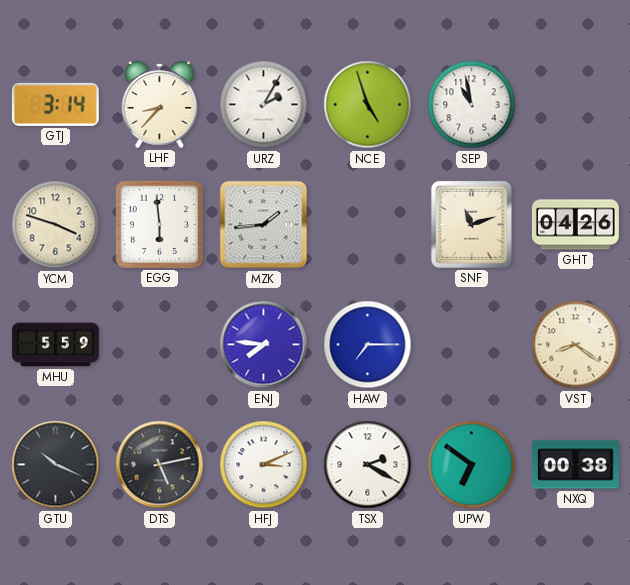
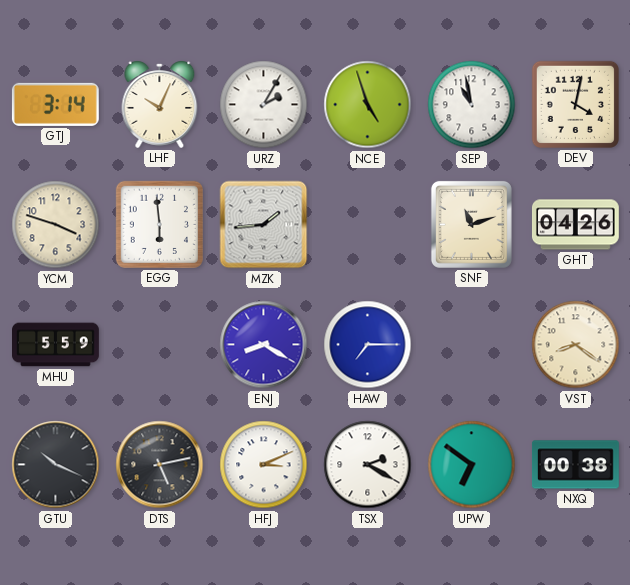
LHF: 8:37 -> 10:04
DEV: none -> 4:02
ENJ: 7:46 -> 8:20
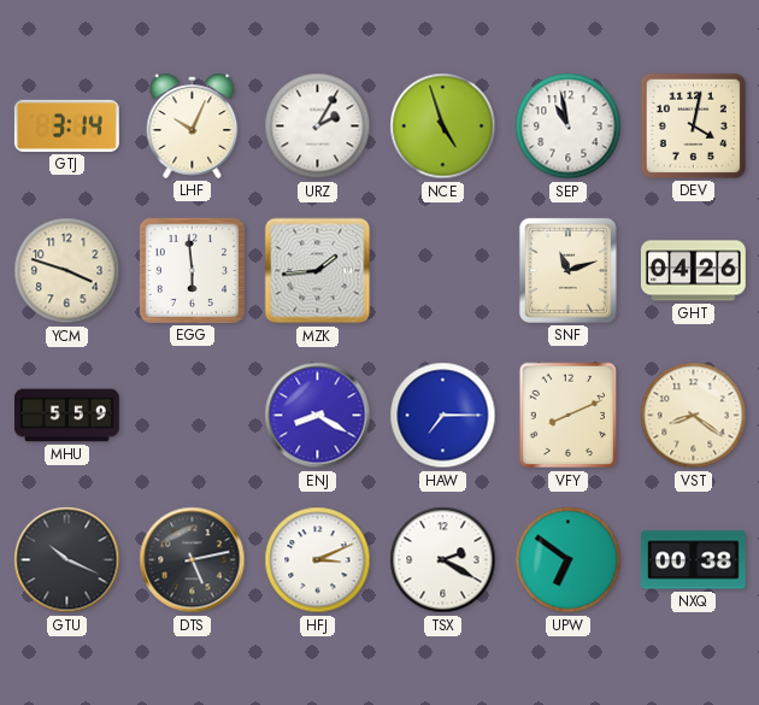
VFY: none -> 8:11
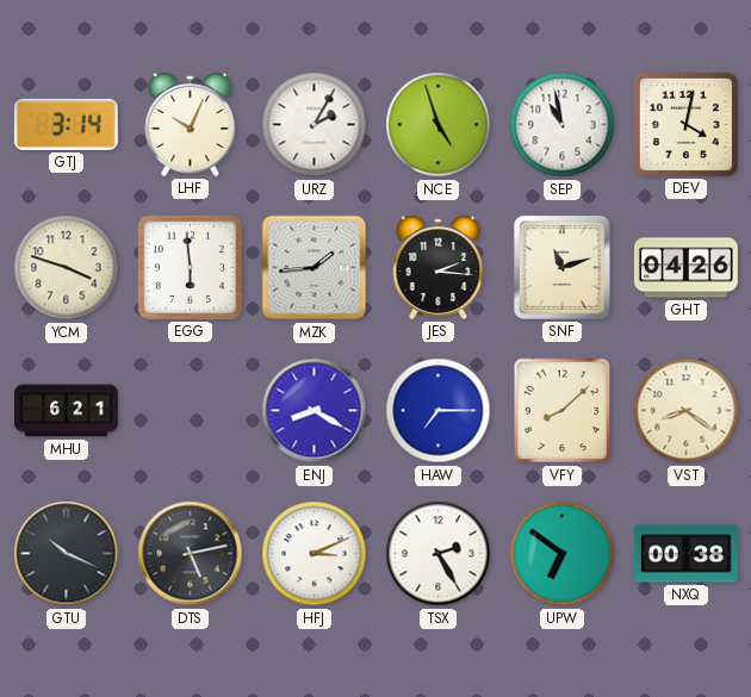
JES: none -> 2:16
MHU: 5:59 -> 6:21
VFY: 8:11 -> 8:08
TSX: 2:20 -> 2:25
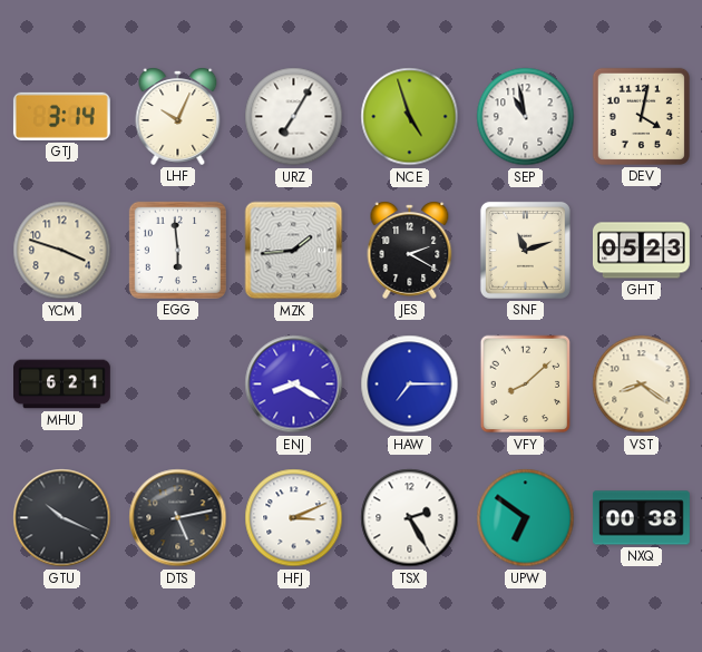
URZ: 2:05 -> 7:05
JES: 2:16 -> 2:20
GHT: 04:26 -> 05:23
